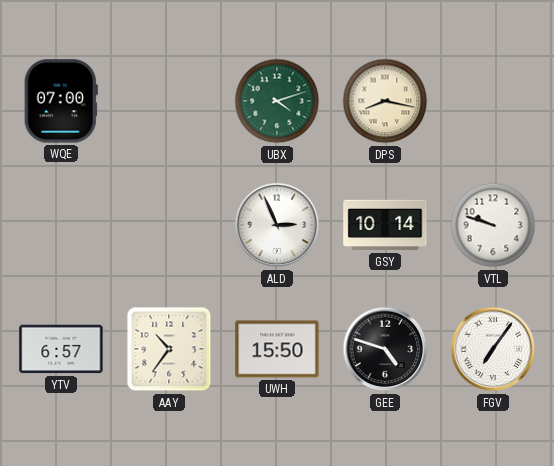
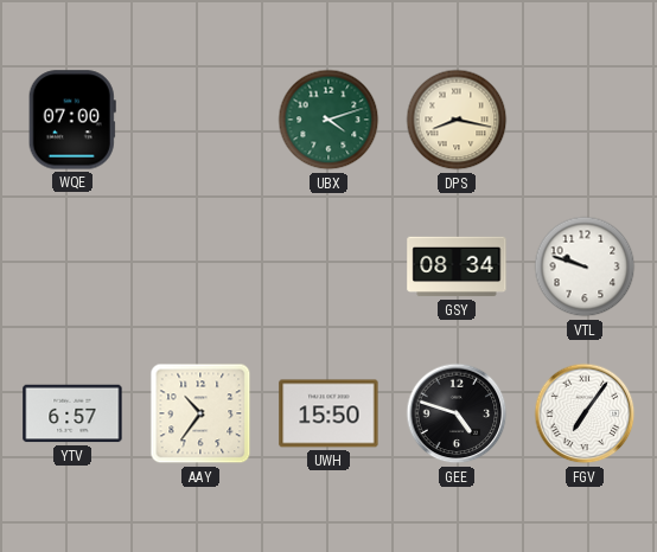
ALD: 2:56 -> none
GSY: 10:14 -> 08:34
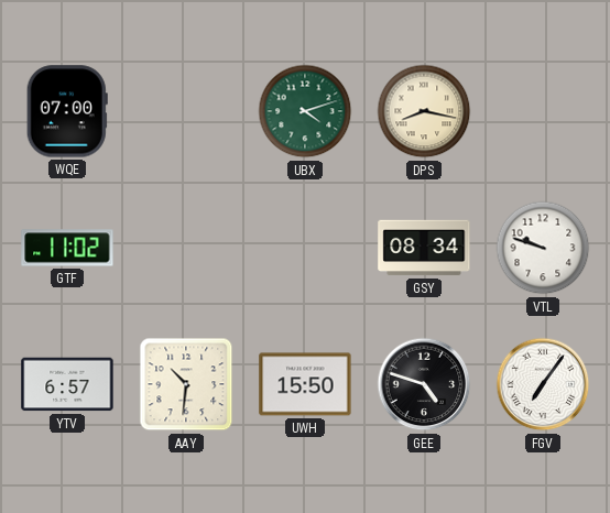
GTF: none -> 11:02
AAY: 10:36 -> 10:31
